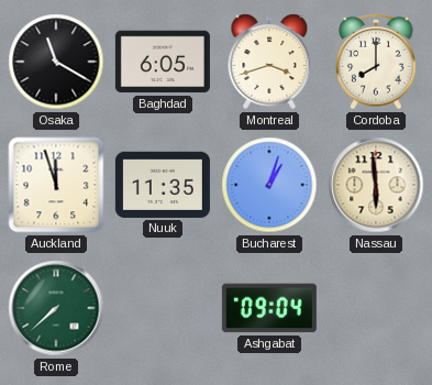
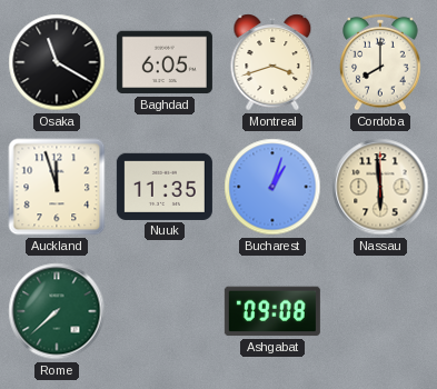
Ashgabat: 09:04 -> 09:08
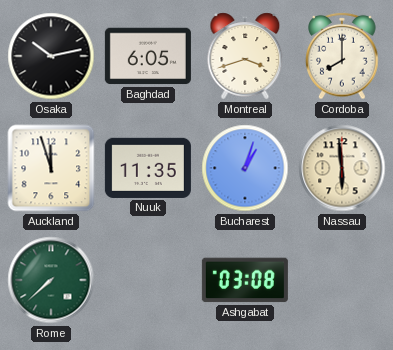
Osaka: 11:20 -> 10:13
Ashgabat: 09:08 -> 03:08
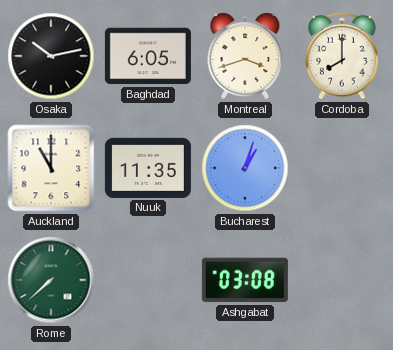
Auckland: 11:57 -> 11:00
Nassau: 5:59 -> none
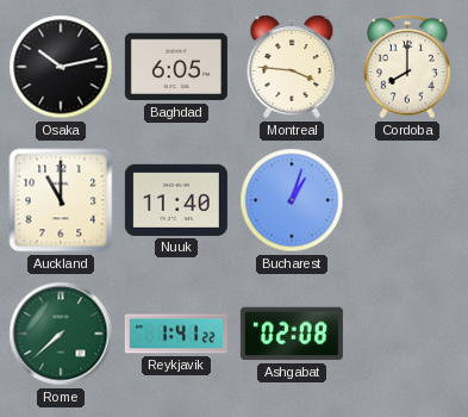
Montreal: 3:42 -> 3:46
Nuuk: 11:35 -> 11:40
Reykjavik: none -> 1:41
Ashgabat: 03:08 -> 02:08
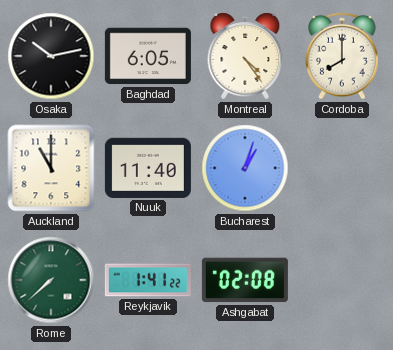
Montreal: 3:46 -> 4:24
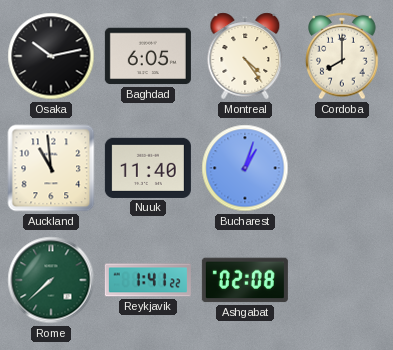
Auckland: 11:00 -> 10:59
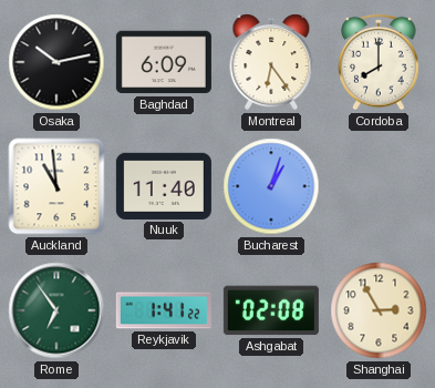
Baghdad: 6:05 -> 6:09
Montreal: 4:24 -> 6:24
Rome: 7:38 -> 6:54
Shanghai: none -> 2:55
